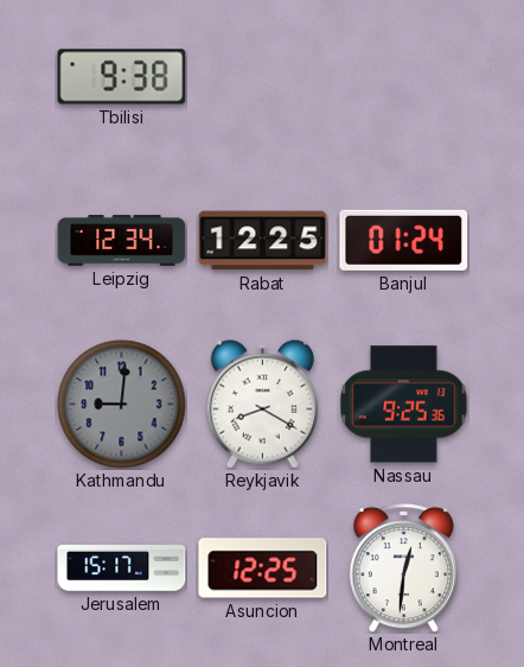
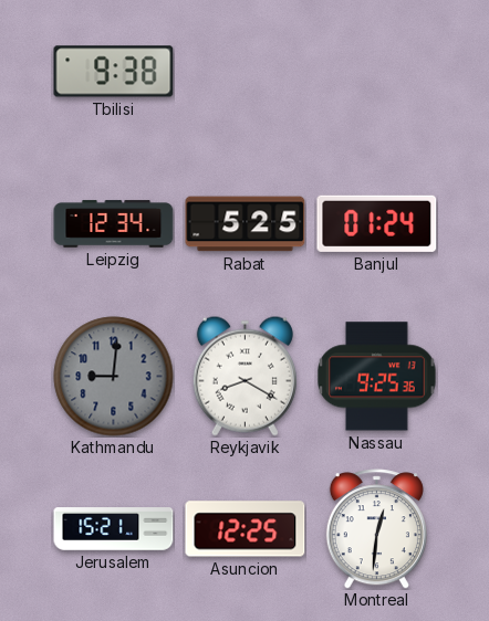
Rabat: 12:25 -> 5:25
Jerusalem: 15:17 -> 15:21
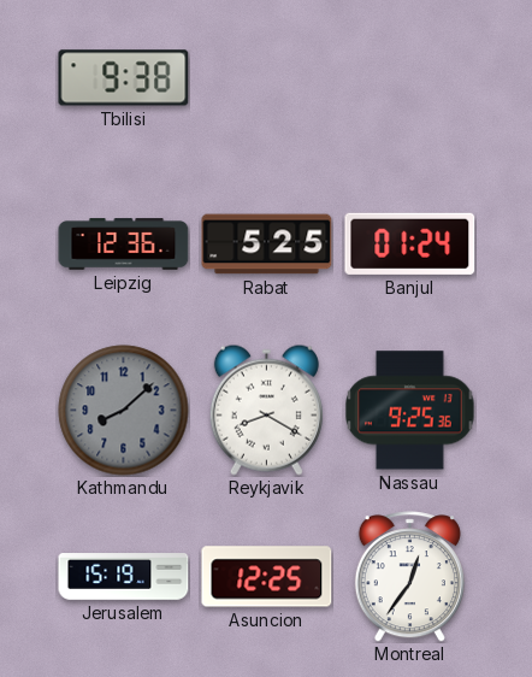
Leipzig: 12:34 -> 12:36
Kathmandu: 9:01 -> 8:08
Jerusalem: 15:21 -> 15:19
Montreal: 12:31 -> 12:36
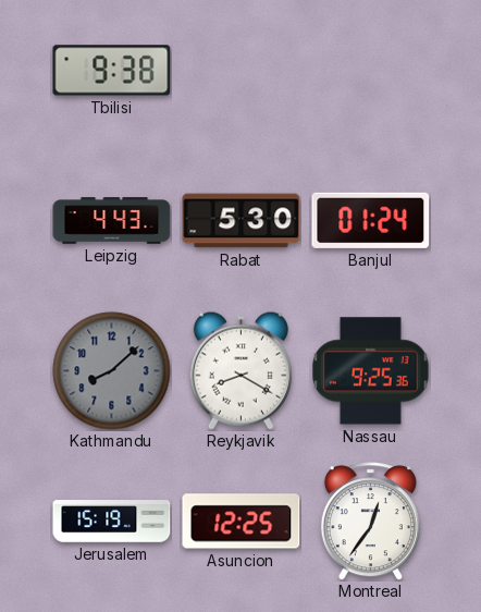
Leipzig: 12:36 -> 4:43
Rabat: 5:25 -> 5:30
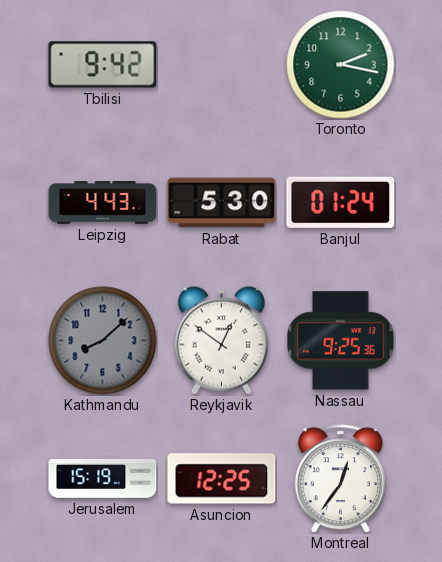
Tbilisi: 9:38 -> 9:42
Toronto: none -> 2:17
Reykjavik: 8:20 -> 12:51
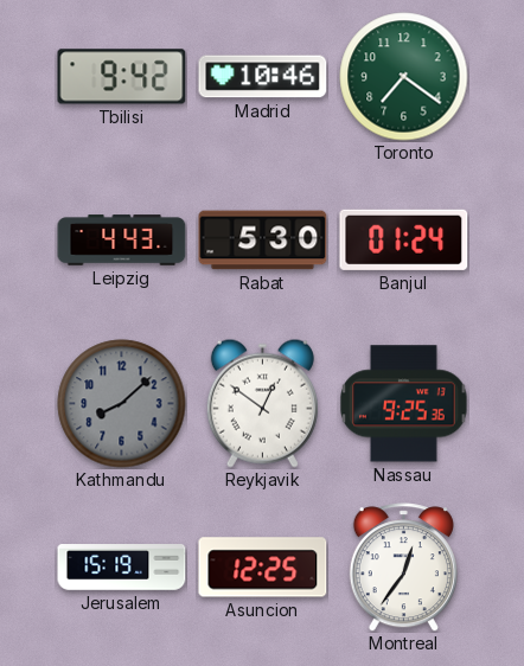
Madrid: none -> 10:46
Toronto: 2:17 -> 7:21
